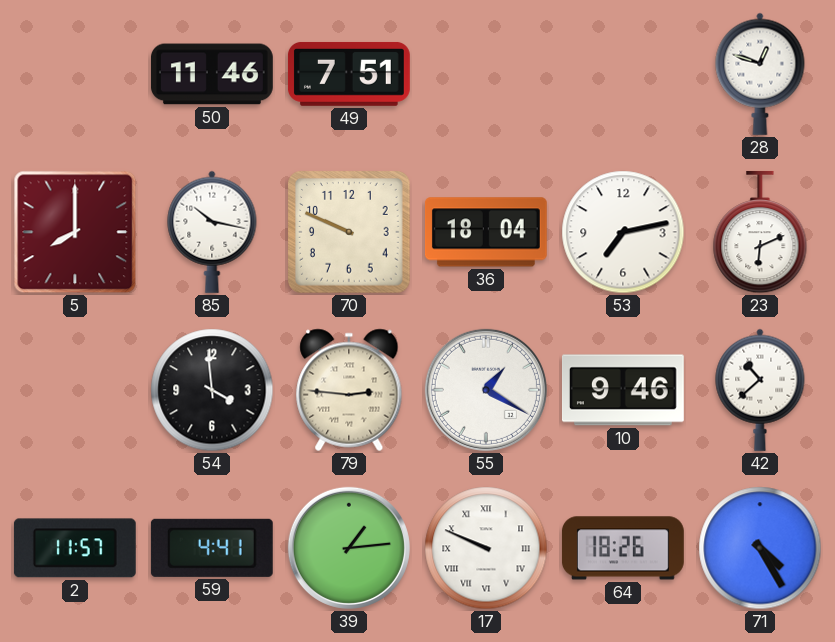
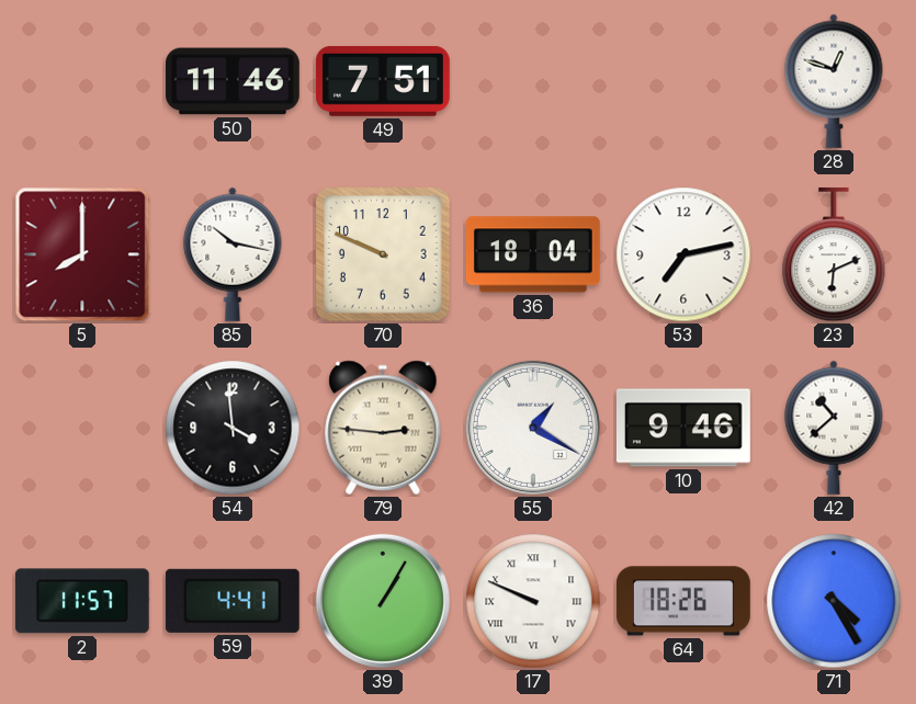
39: 1:14 -> 1:05
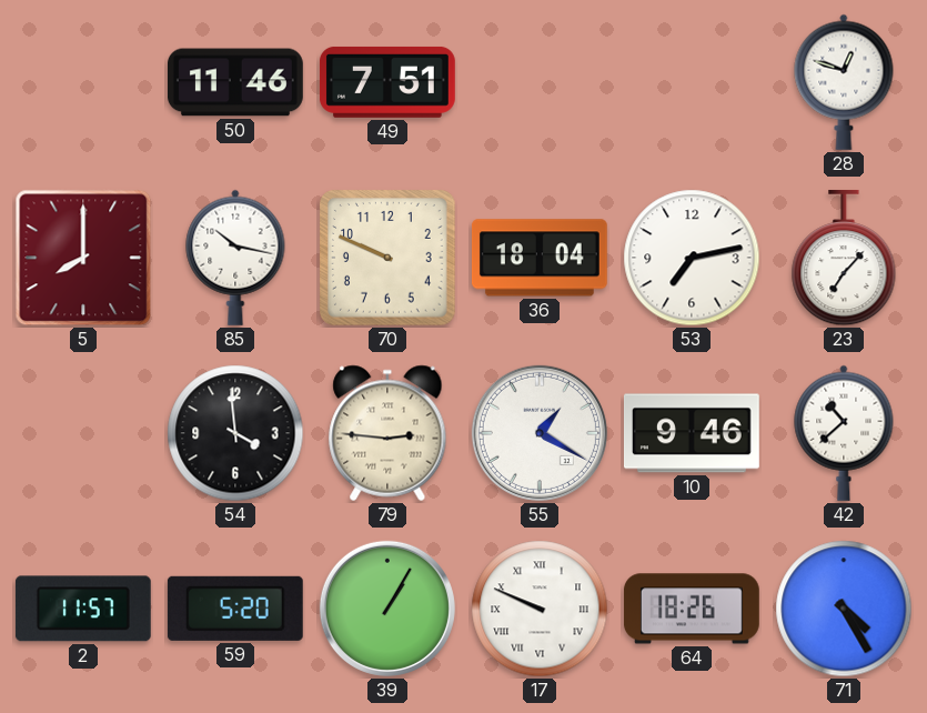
23: 6:11 -> 7:07
59: 4:41 -> 5:20
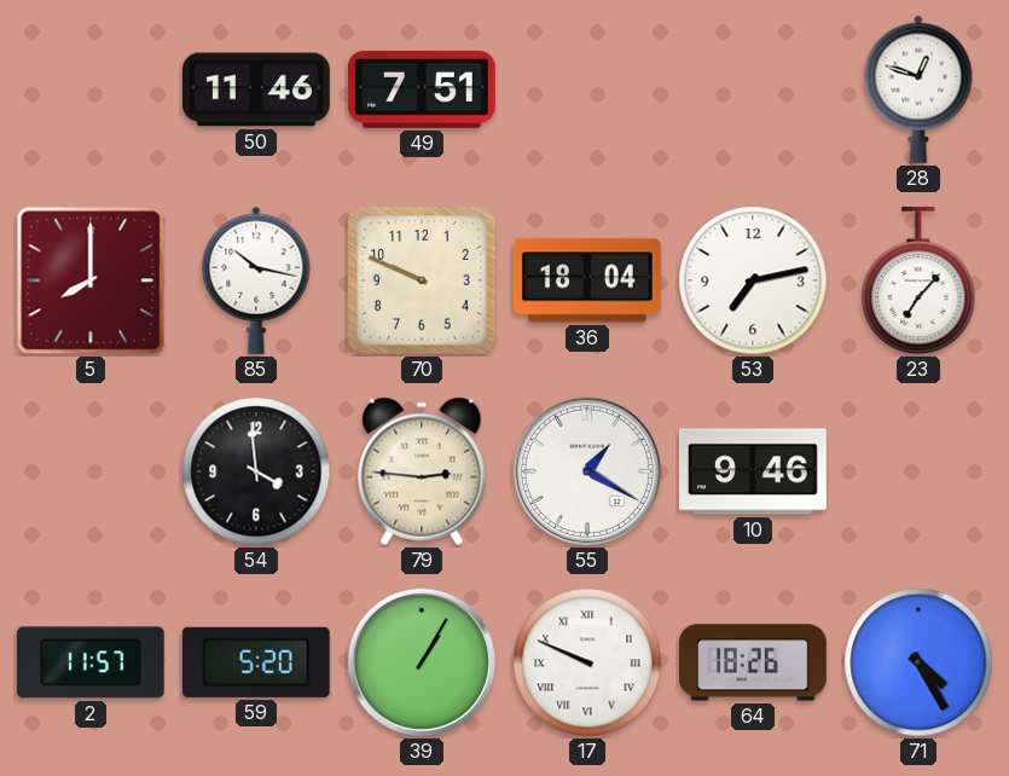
42: 10:38 -> none
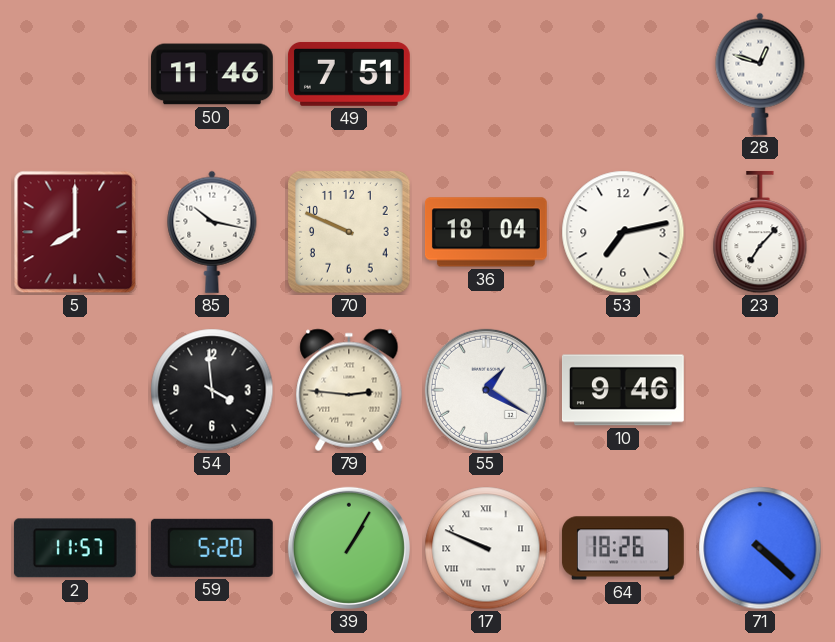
71: 4:25 -> 4:22
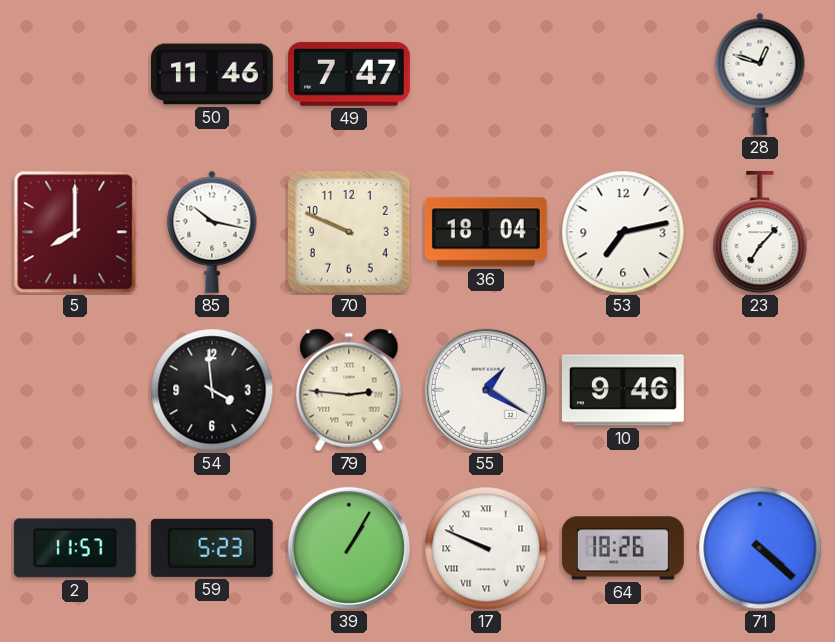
49: 7:51 -> 7:47
59: 5:20 -> 5:23
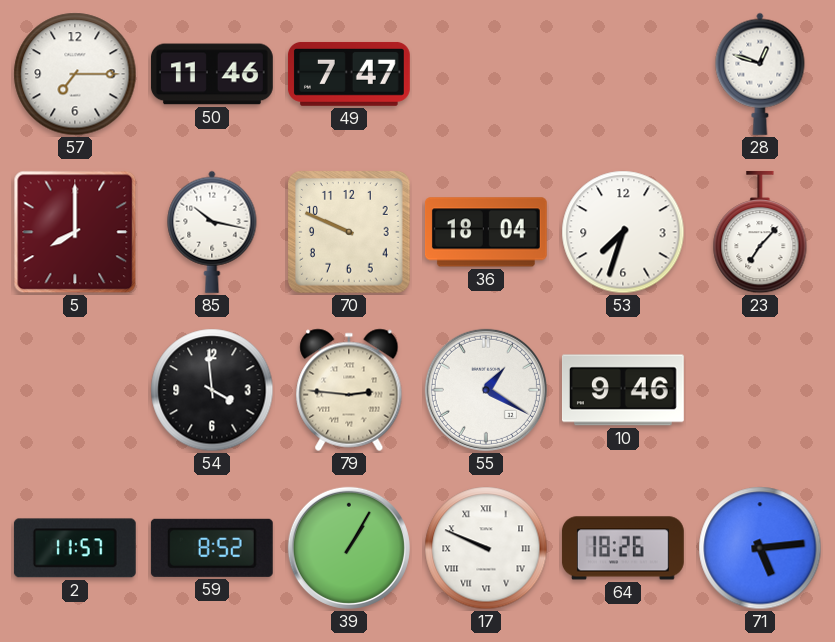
57: none -> 7:15
53: 7:13 -> 7:33
59: 5:23 -> 8:52
71: 4:22 -> 5:14
